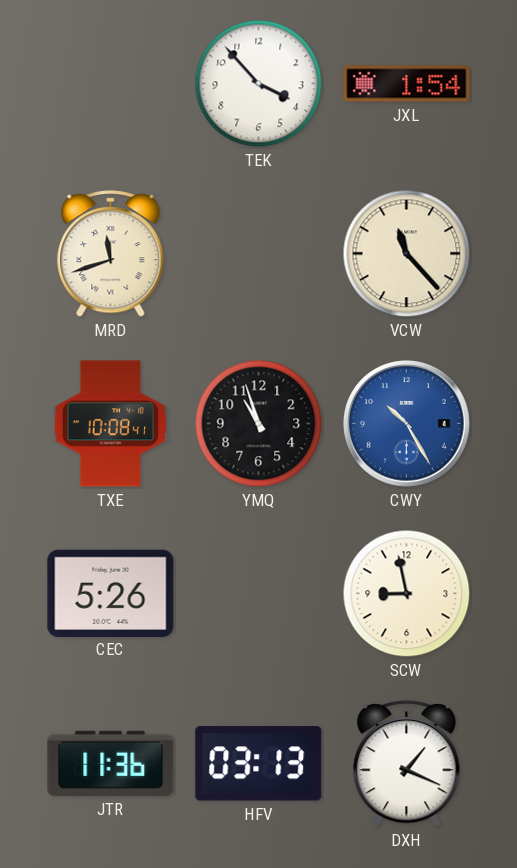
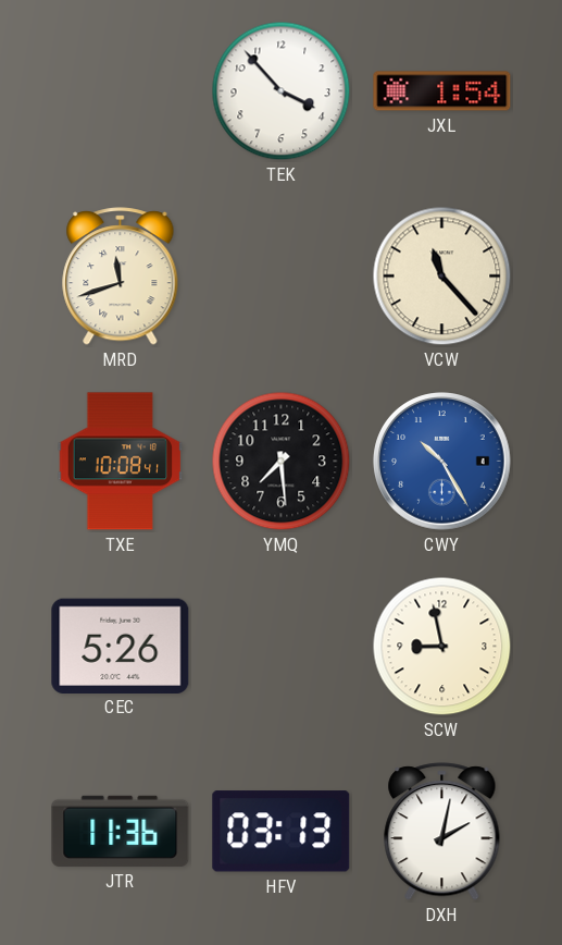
YMQ: 10:57 -> 7:29
DXH: 1:19 -> 2:02
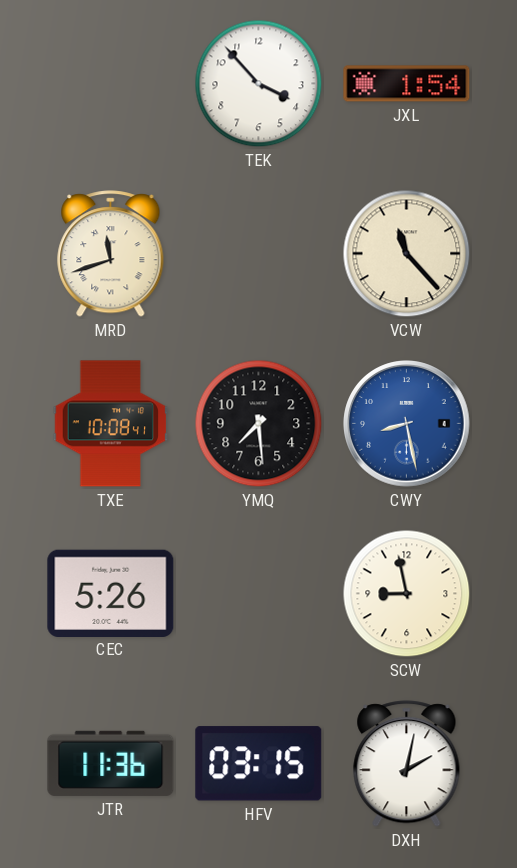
CWY: 10:25 -> 8:28
HFV: 03:13 -> 03:15
